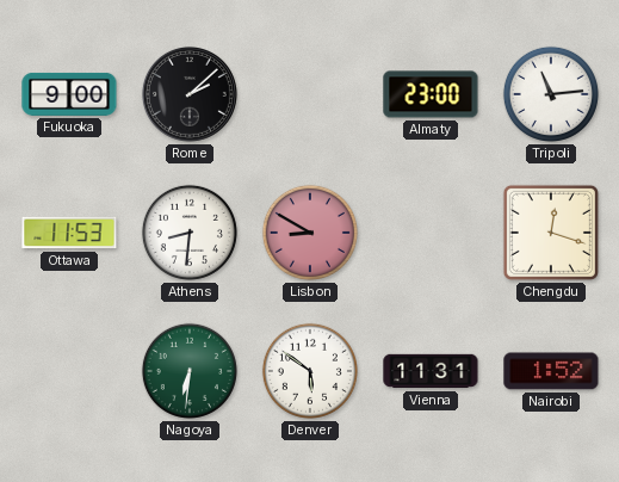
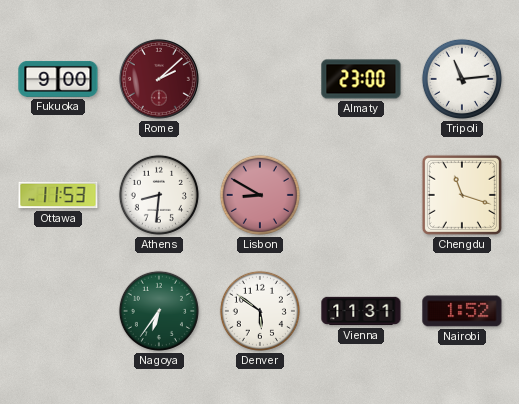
Rome dial: black -> burgundy
Chengdu: 12:18 -> 11:18
Nagoya: 6:31 -> 6:36
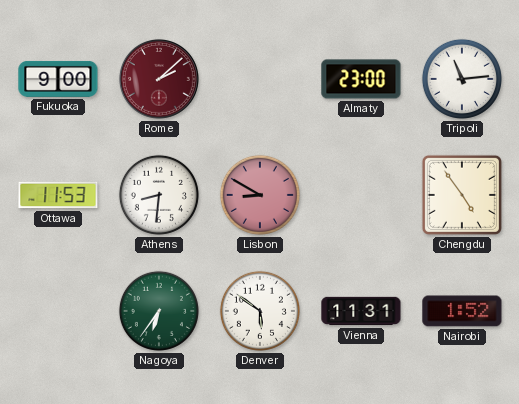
Chengdu: 11:18 -> 4:54
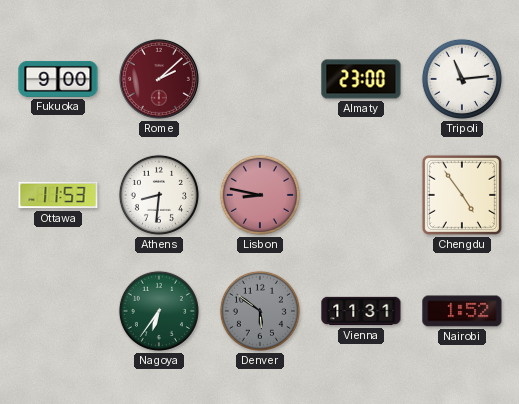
Lisbon: 8:50 -> 8:47
Denver dial: white -> grey
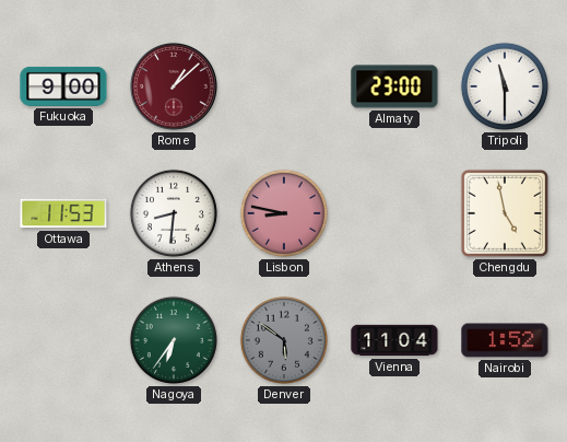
Rome: 2:08 -> 1:08
Tripoli: 11:14 -> 11:30
Chengdu: 4:54 -> 4:58
Vienna: 11:31 -> 11:04
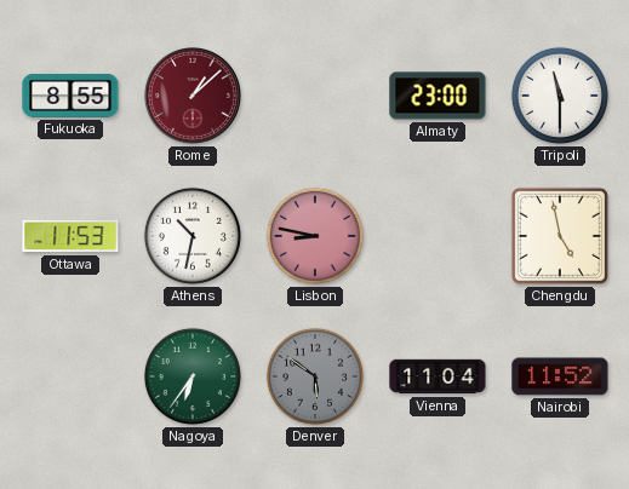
Fukuoka: 9:00 -> 8:55
Athens: 8:31 -> 10:32
Nairobi: 1:52 -> 11:52
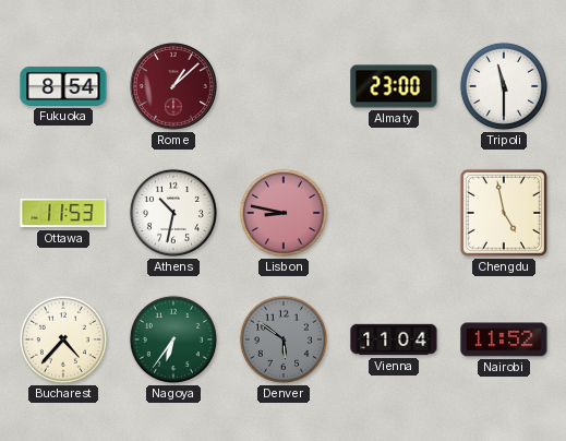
Fukuoka: 8:55 -> 8:54
Bucharest: none -> 4:37
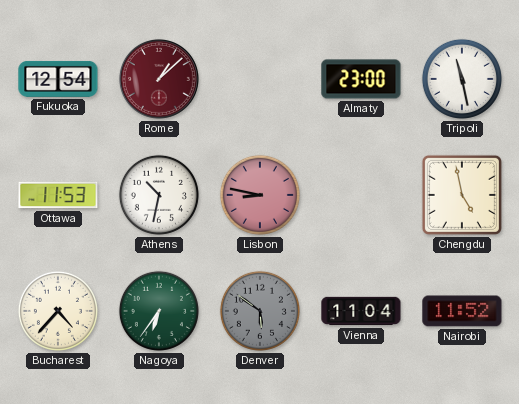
Fukuoka: 8:54 -> 12:54
Tripoli: 11:30 -> 11:28
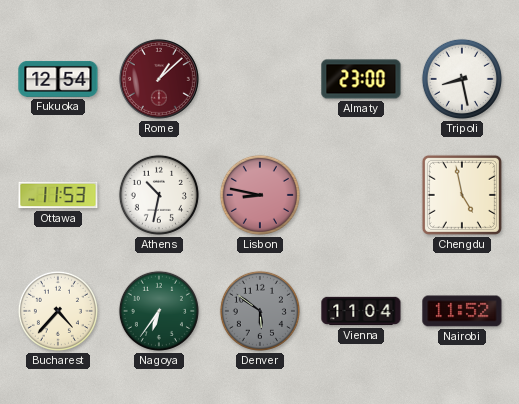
Tripoli: 11:28 -> 8:28
